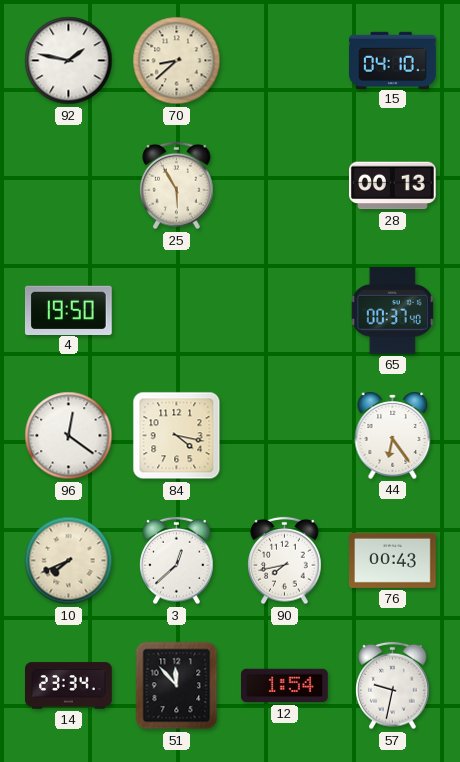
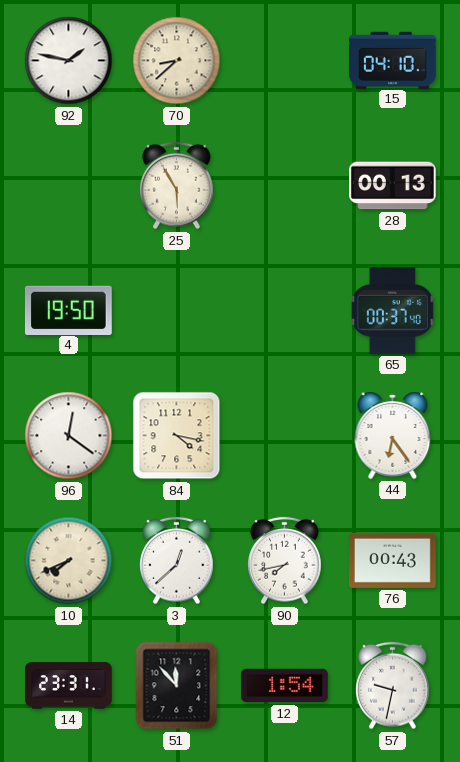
14: 23:34 -> 23:31
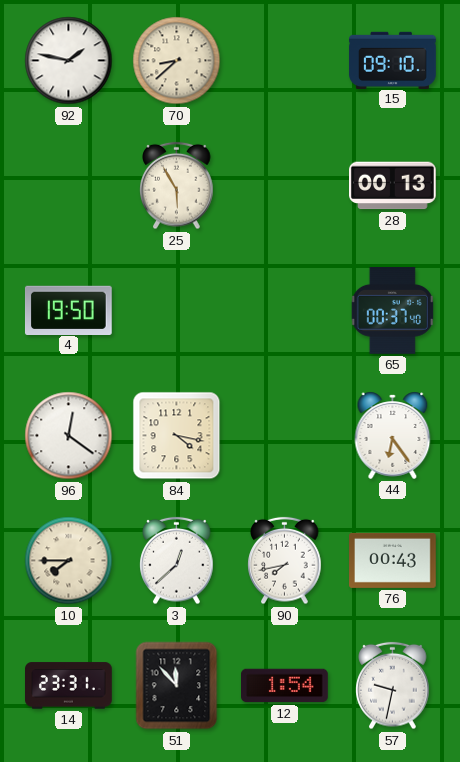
15: 04:10 -> 09:10
10: 7:41 -> 7:45
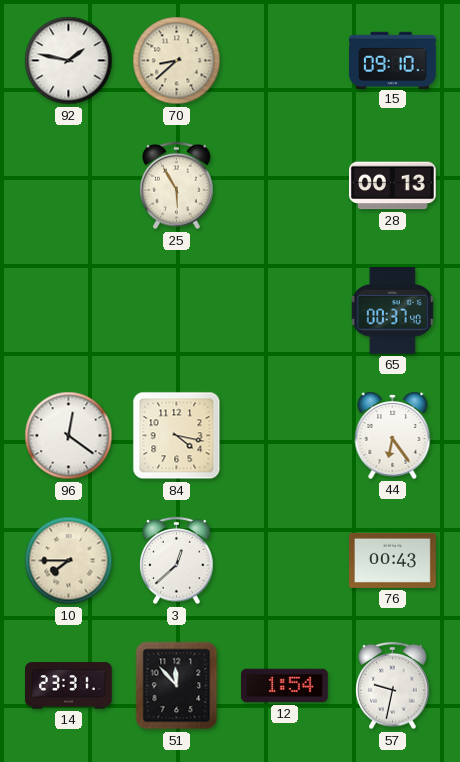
4: 19:50 -> none
90: 7:43 -> none
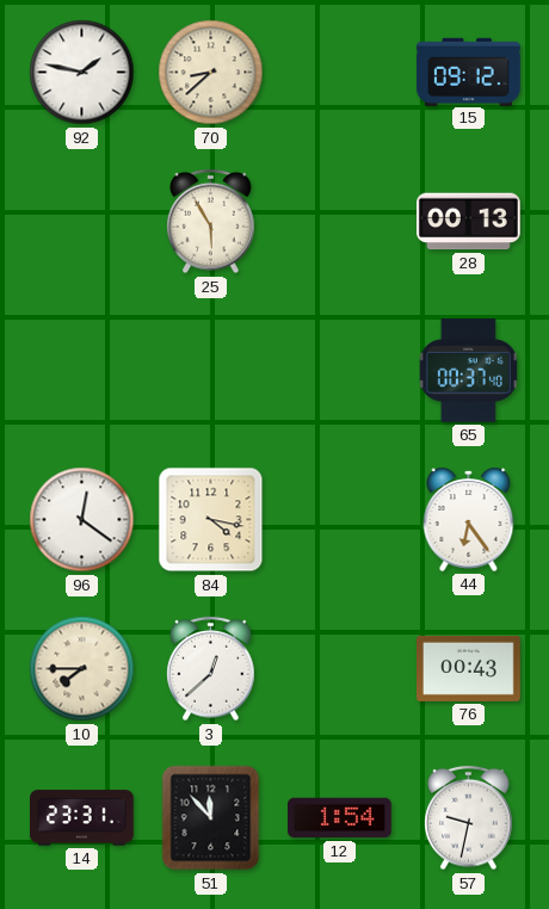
15: 09:10 -> 09:12
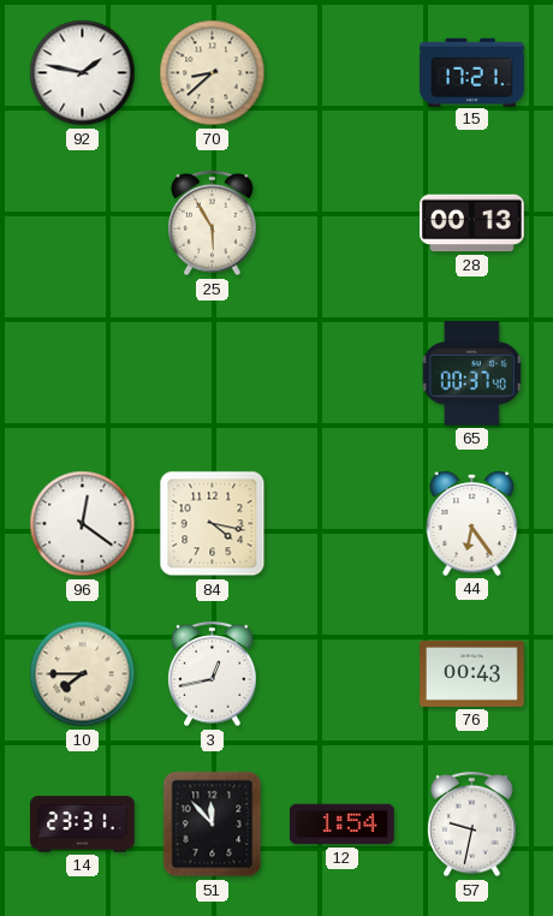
15: 09:12 -> 17:21
3: 12:38 -> 12:43
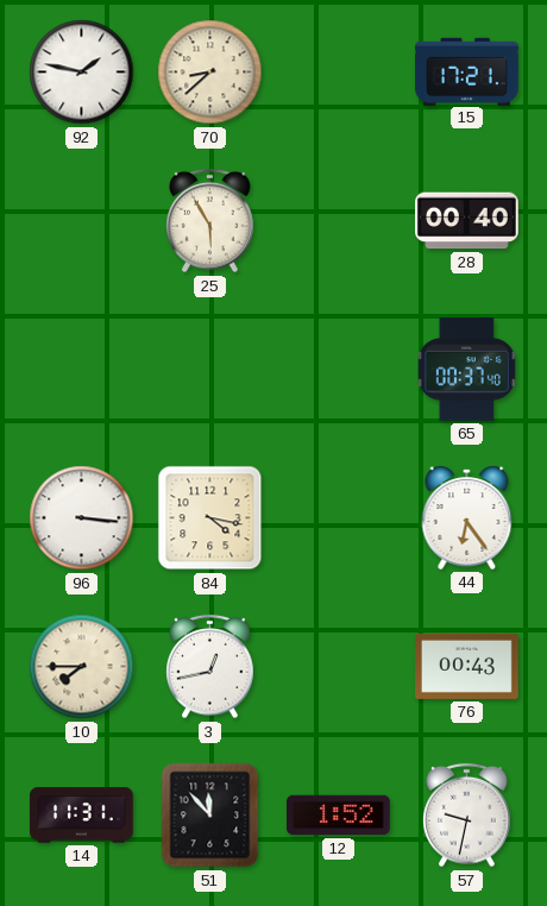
28: 00:13 -> 00:40
96: 12:21 -> 3:16
14: 23:31 -> 11:31
12: 1:54 -> 1:52
